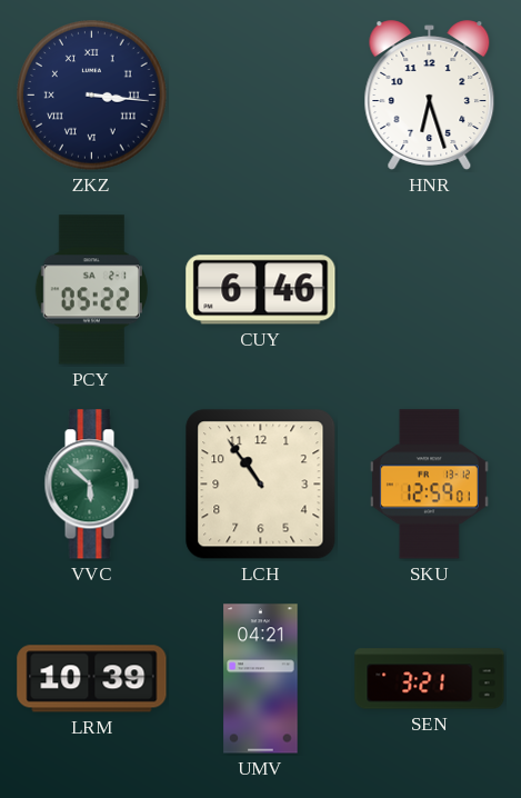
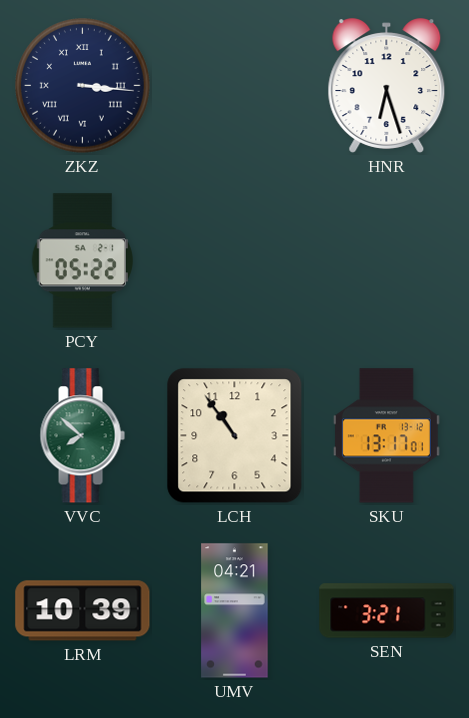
CUY: 6:46 -> none
VVC: 5:52 -> 7:52
SKU: 12:59 -> 13:17
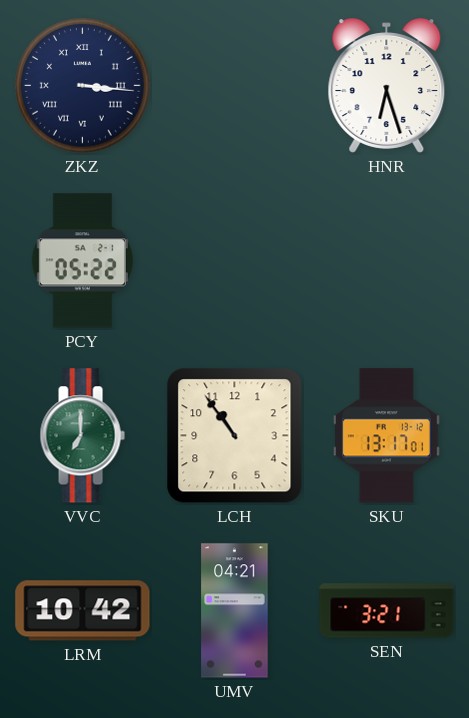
VVC: 7:52 -> 7:00
LRM: 10:39 -> 10:42
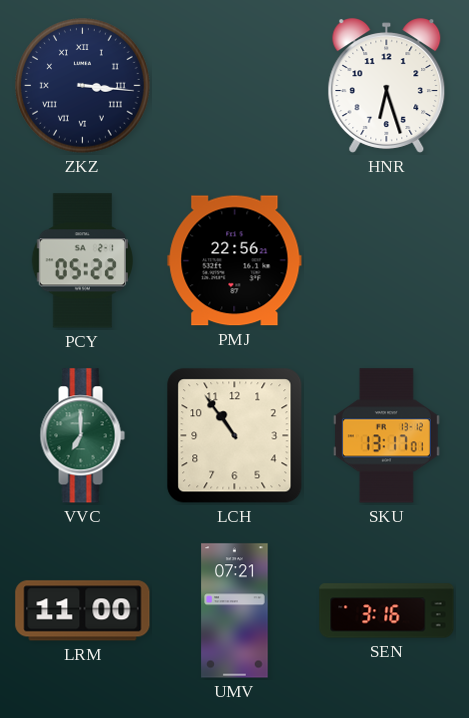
PMJ: none -> 22:56
LRM: 10:42 -> 11:00
UMV: 04:21 -> 07:21
SEN: 3:21 -> 3:16
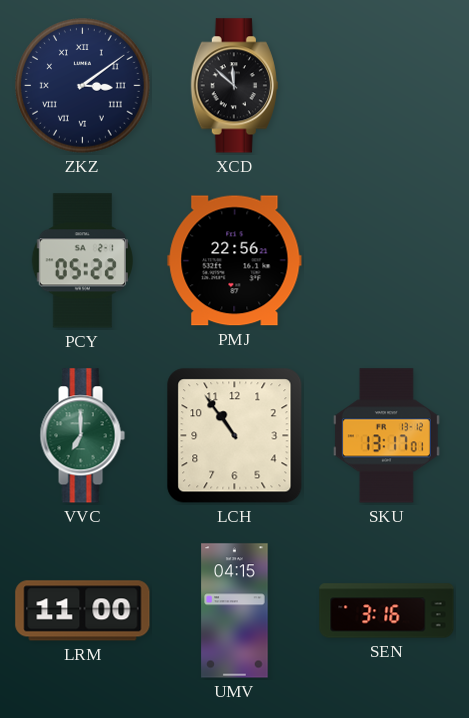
ZKZ: 3:16 -> 3:09
XCD: none -> 11:52
HNR: 6:27 -> none
UMV: 07:21 -> 04:15
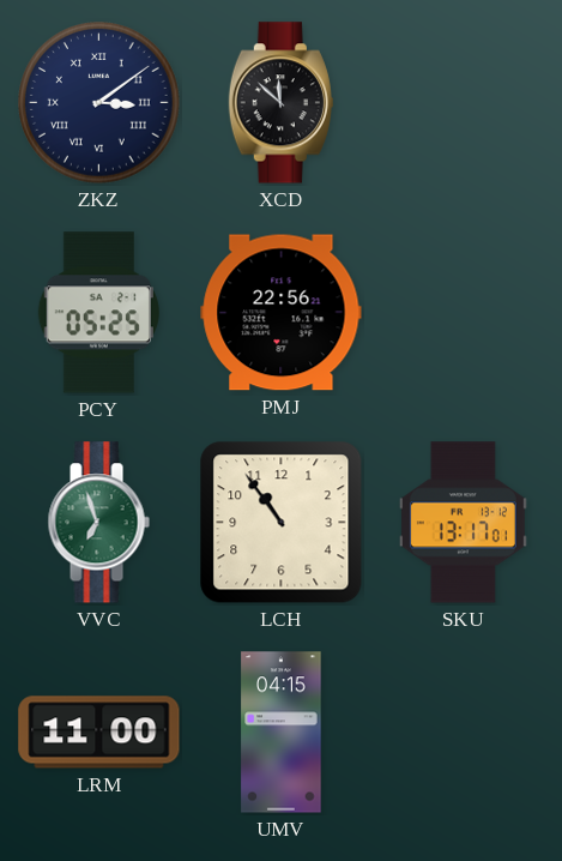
PCY: 05:22 -> 05:25
VVC: 7:00 -> 6:57
SEN: 3:16 -> none
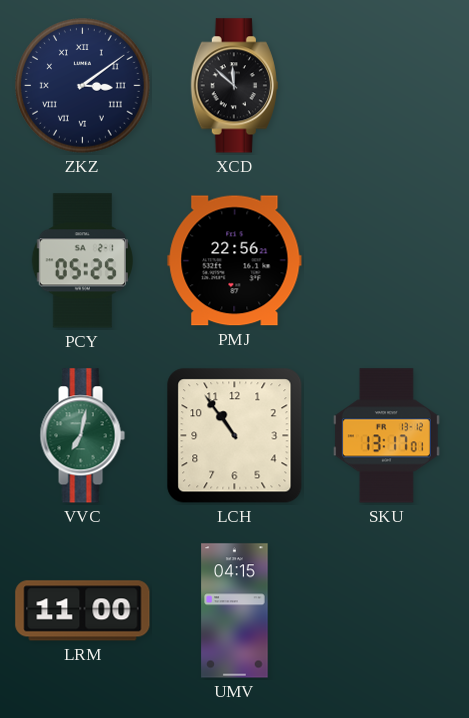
VVC: 6:57 -> 7:02
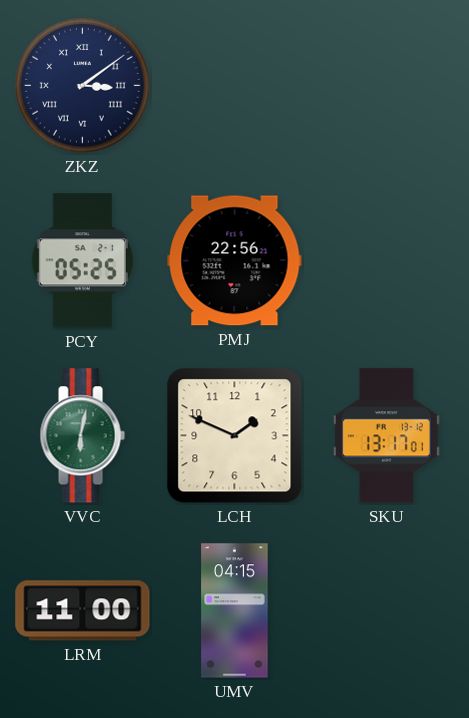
XCD: 11:52 -> none
VVC: 7:02 -> 6:02
LCH: 10:54 -> 1:49
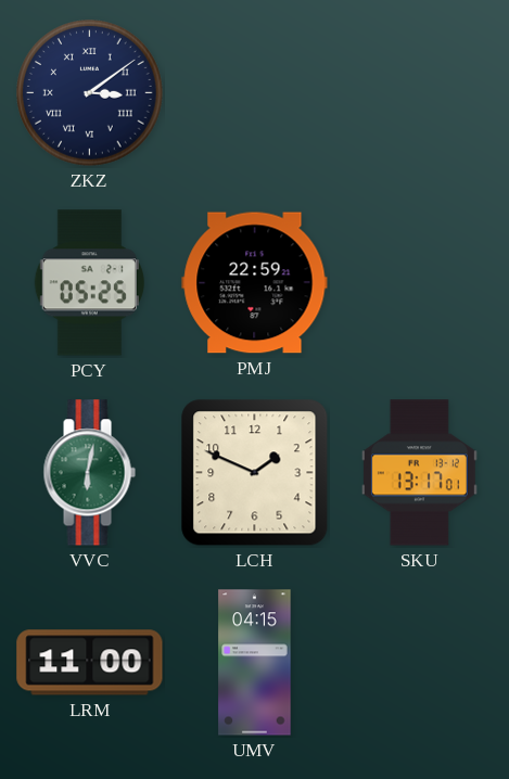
PMJ: 22:56 -> 22:59
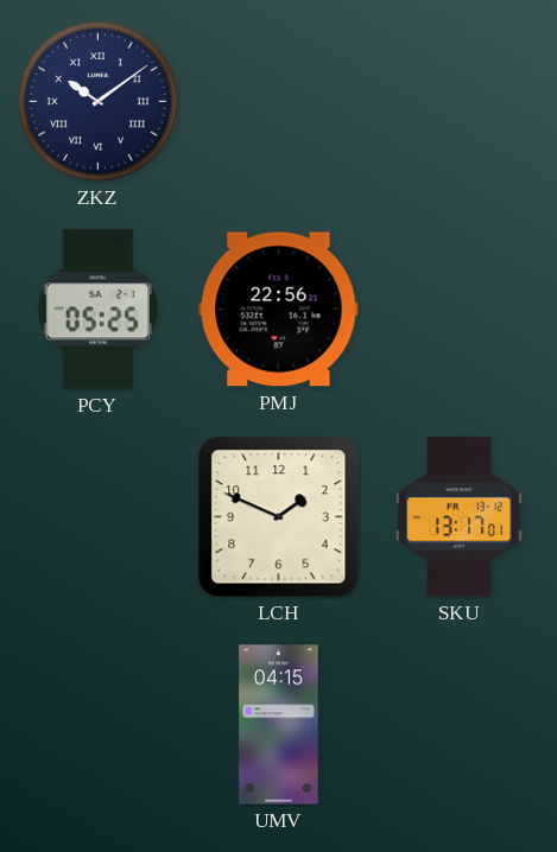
ZKZ: 3:09 -> 10:09
PMJ: 22:59 -> 22:56
VVC: 6:02 -> none
LRM: 11:00 -> none
